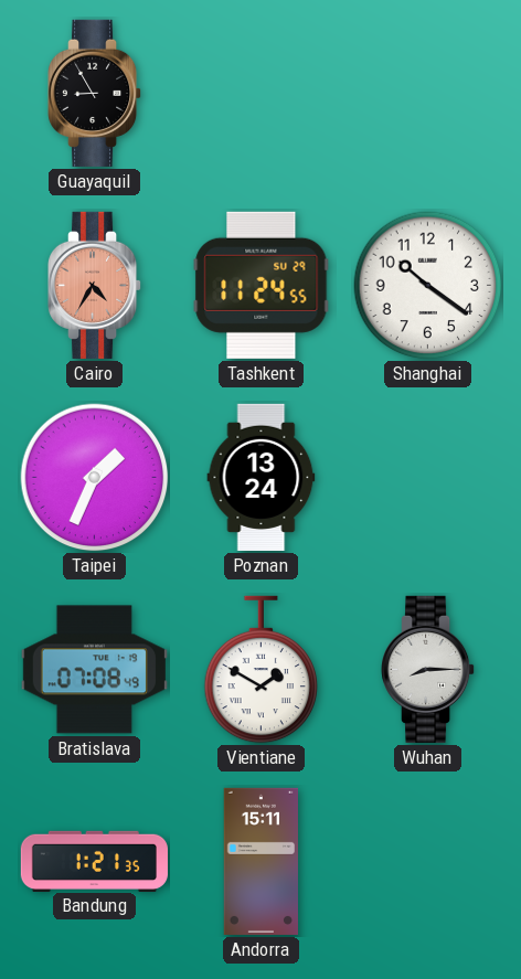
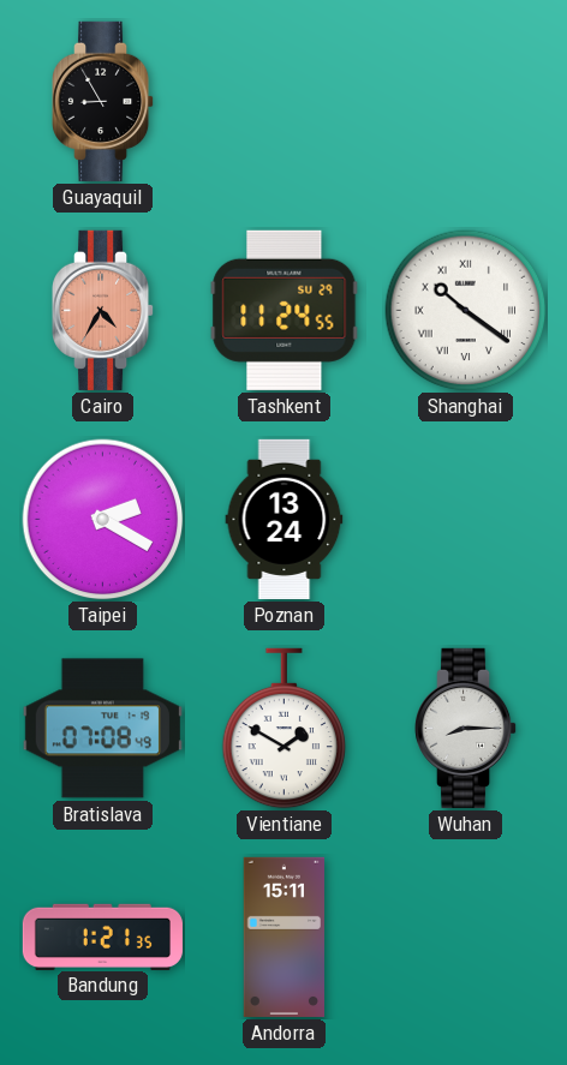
Shanghai numerals: Arabic -> Roman
Taipei: 1:34 -> 2:20
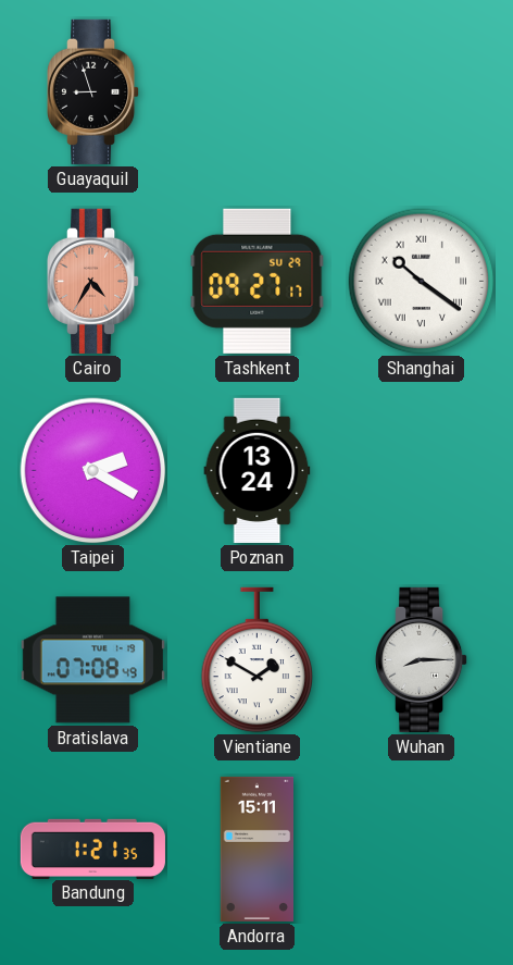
Guayaquil: 8:55 -> 8:57
Tashkent: 11:24 -> 09:27
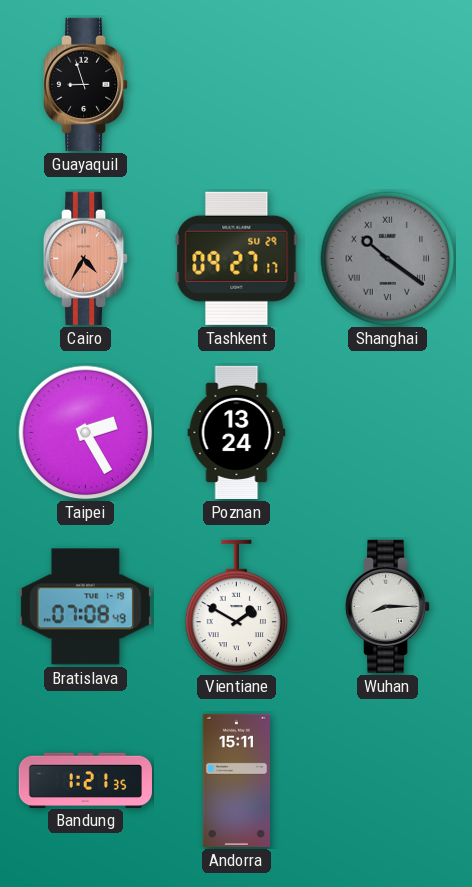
Shanghai dial: white -> grey
Taipei: 2:20 -> 2:25
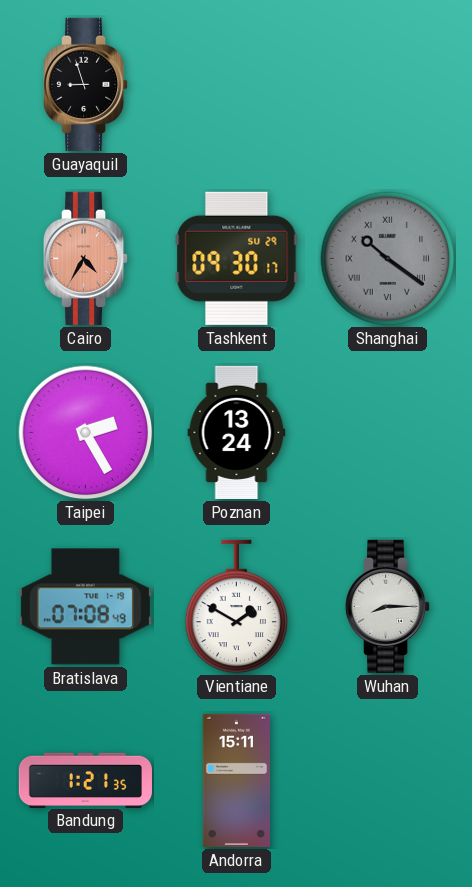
Tashkent: 09:27 -> 09:30
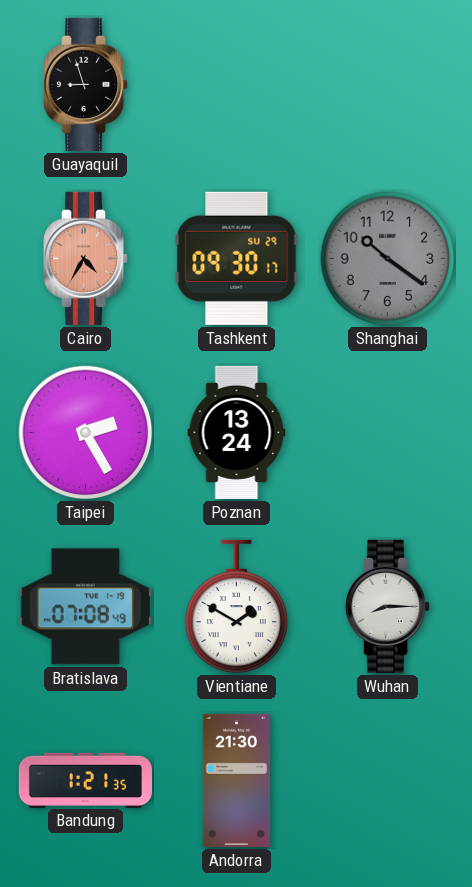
Shanghai numerals: Roman -> Arabic
Andorra: 15:11 -> 21:30
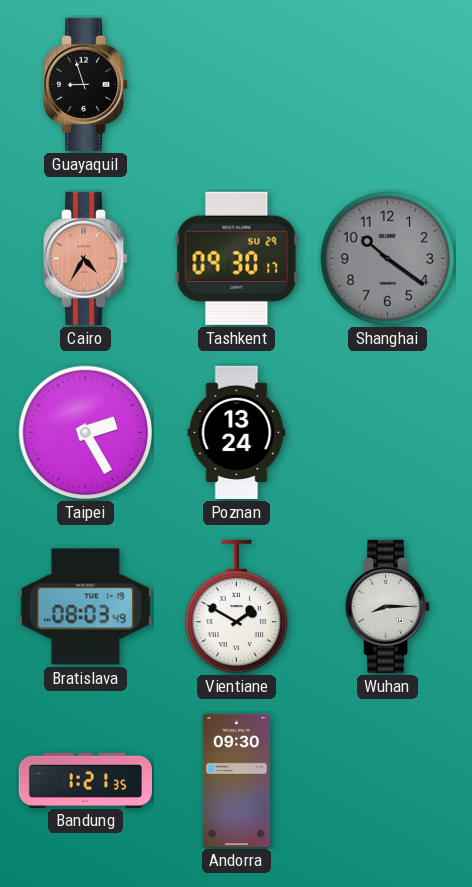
Bratislava: 07:08 -> 08:03
Andorra: 21:30 -> 09:30
